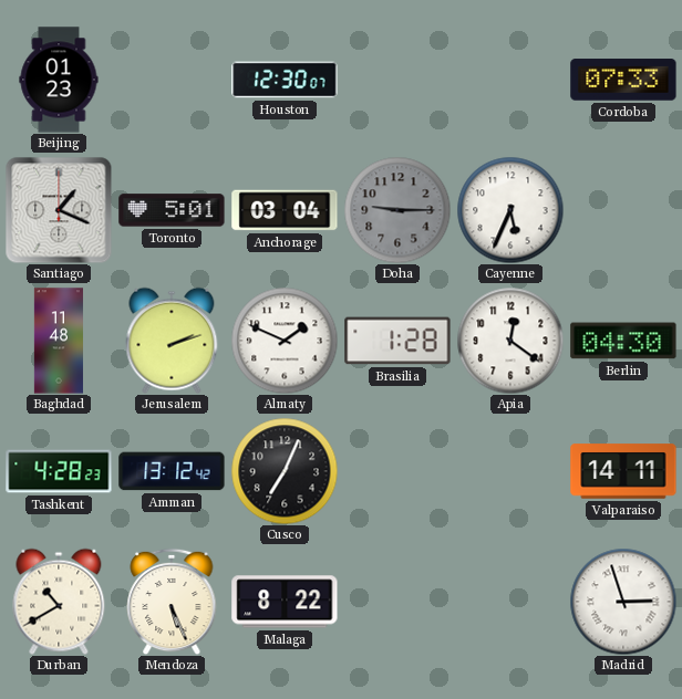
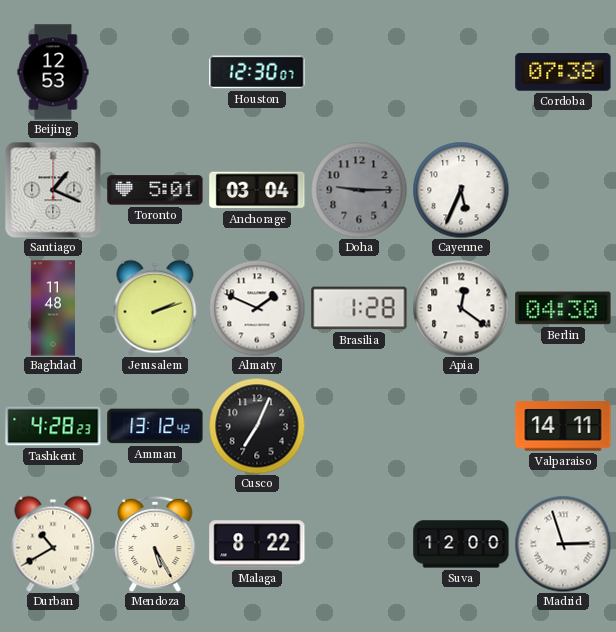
Beijing: 01:23 -> 12:53
Cordoba: 07:33 -> 07:38
Mendoza: 5:26 -> 5:25
Suva: none -> 12:00
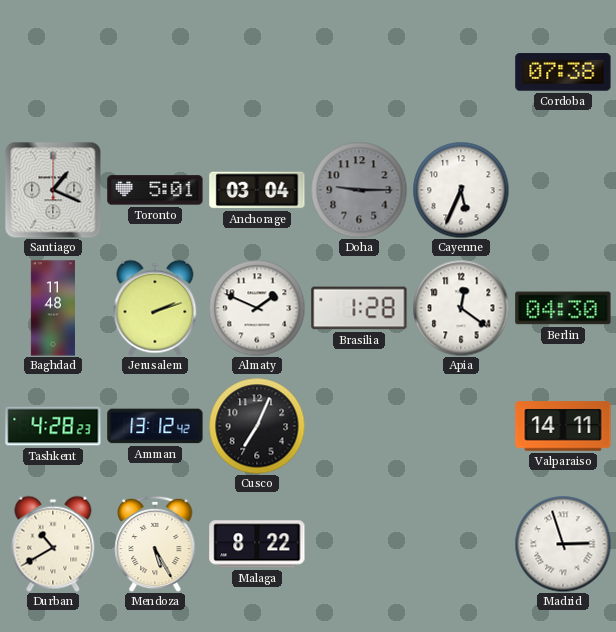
Beijing: 12:53 -> none
Houston: 12:30 -> none
Suva: 12:00 -> none
